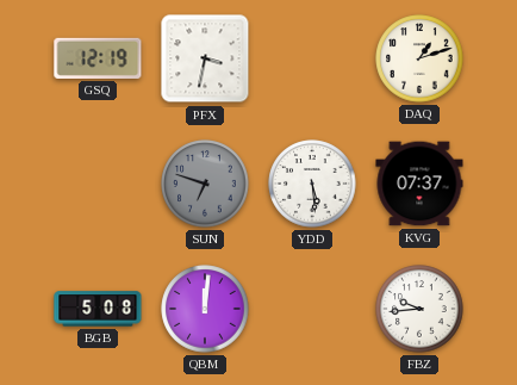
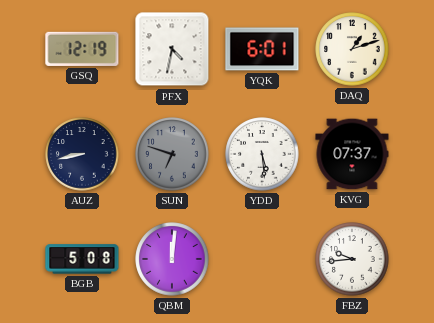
PFX: 3:32 -> 4:32
YQK: none -> 6:01
AUZ: none -> 8:43
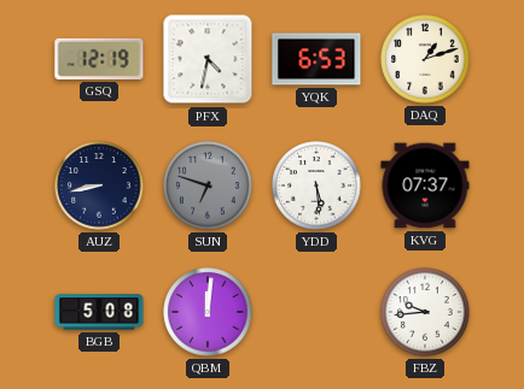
YQK: 6:01 -> 6:53
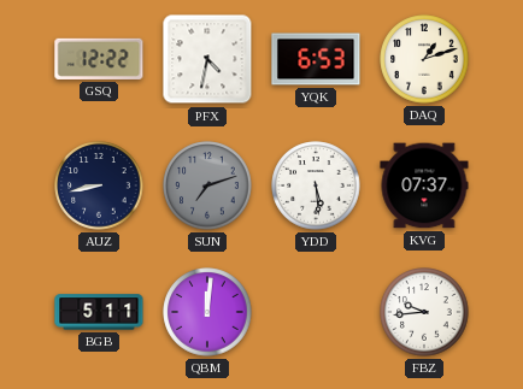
GSQ: 12:19 -> 12:22
SUN: 6:48 -> 7:12
BGB: 5:08 -> 5:11
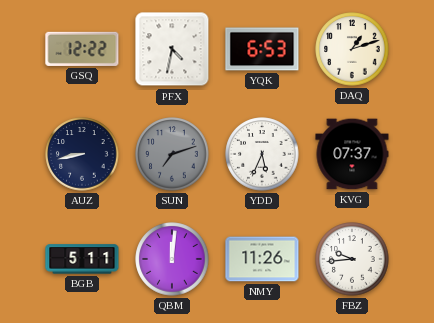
YDD: 5:29 -> 5:34
NMY: none -> 11:26
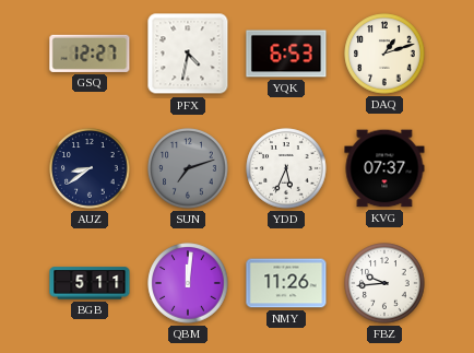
GSQ: 12:22 -> 12:27
AUZ: 8:43 -> 8:39
